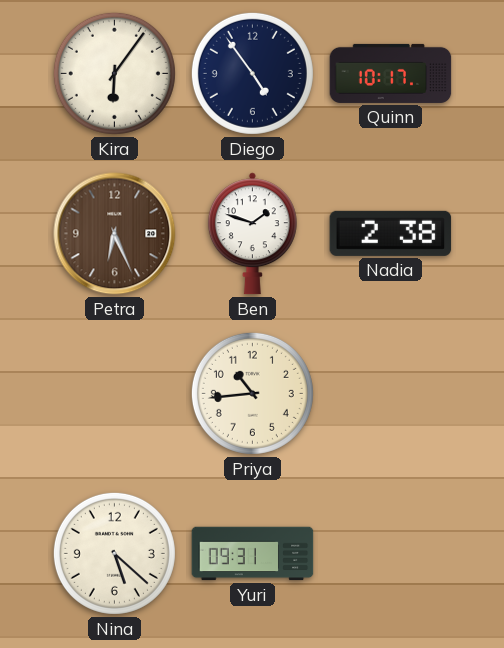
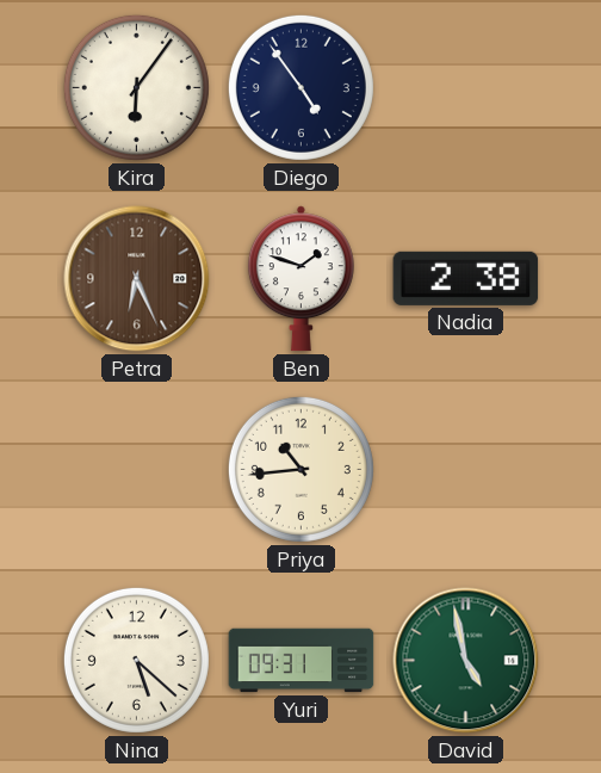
Quinn: 10:17 -> none
David: none -> 4:58
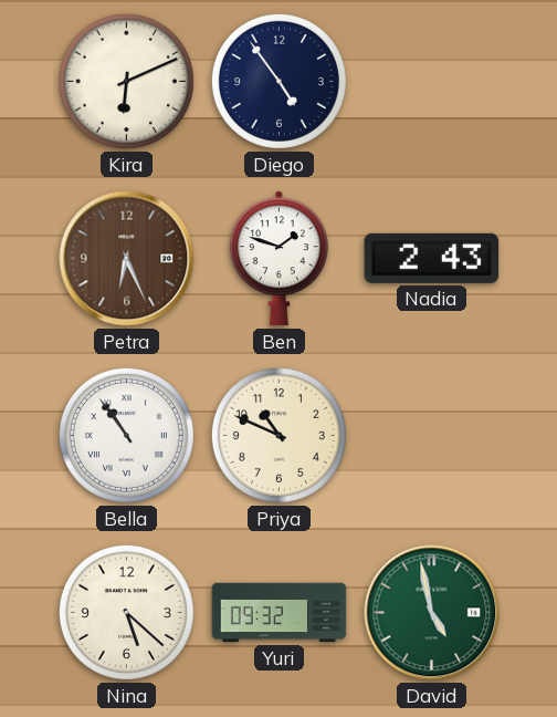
Kira: 6:06 -> 6:11
Nadia: 2:38 -> 2:43
Bella: none -> 10:54
Priya: 10:44 -> 10:49
Yuri: 09:31 -> 09:32
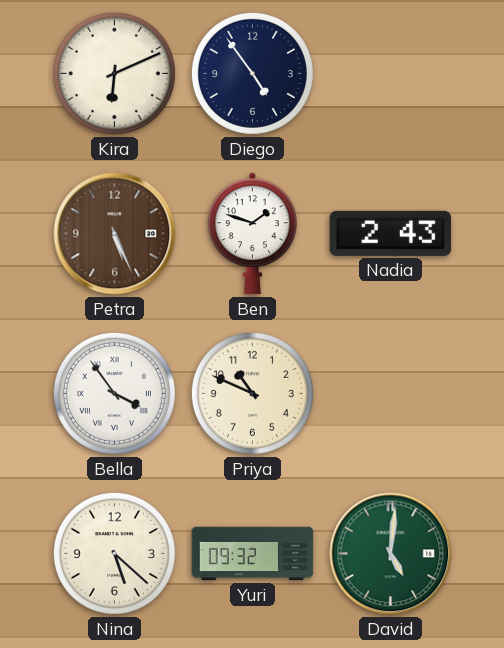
Petra: 6:26 -> 5:26
Bella: 10:54 -> 3:54
David: 4:58 -> 5:01
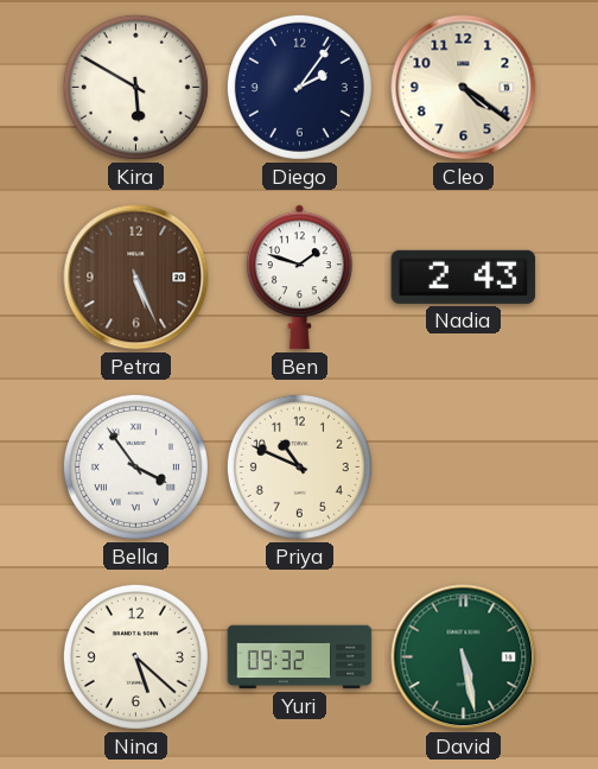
Kira: 6:11 -> 5:50
Diego: 4:54 -> 2:06
Cleo: none -> 4:21
David: 5:01 -> 5:28
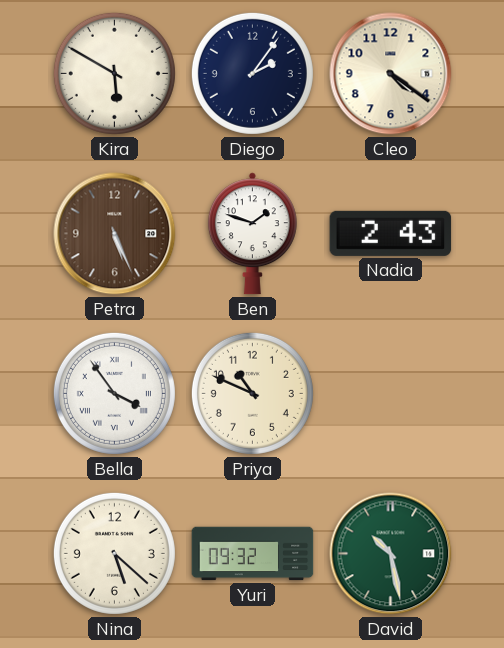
David: 5:28 -> 10:28
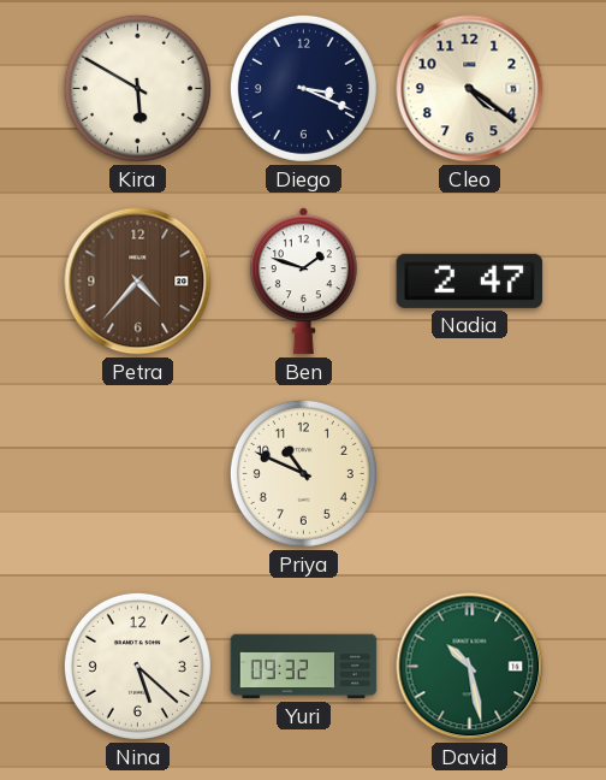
Diego: 2:06 -> 3:19
Petra: 5:26 -> 4:37
Nadia: 2:43 -> 2:47
Bella: 3:54 -> none
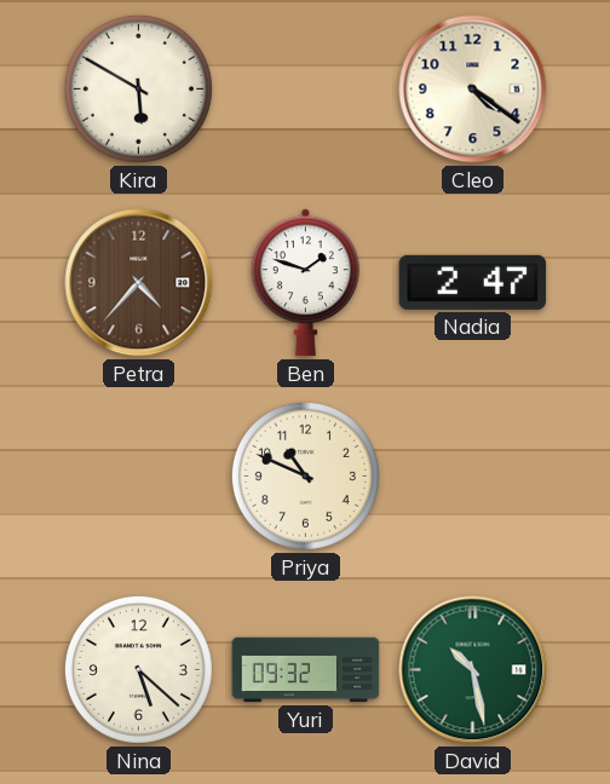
Diego: 3:19 -> none
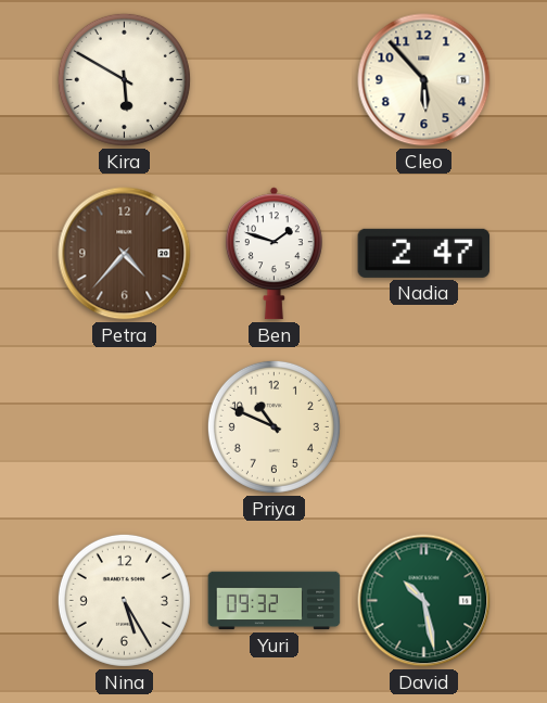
Cleo: 4:21 -> 5:53
Nina: 5:22 -> 5:25
